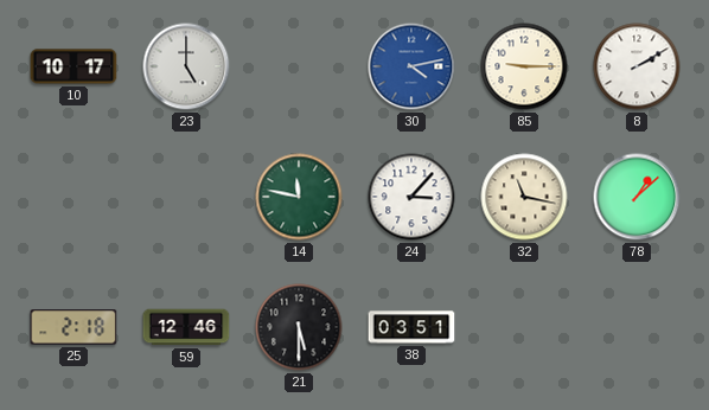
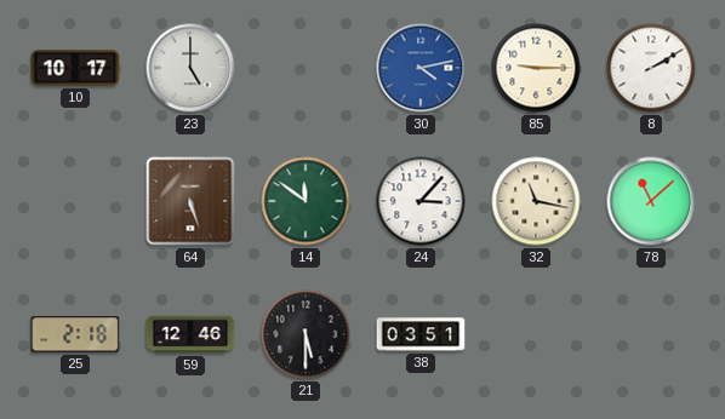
64: none -> 5:27
14: 11:47 -> 11:51
78: 1:08 -> 11:08
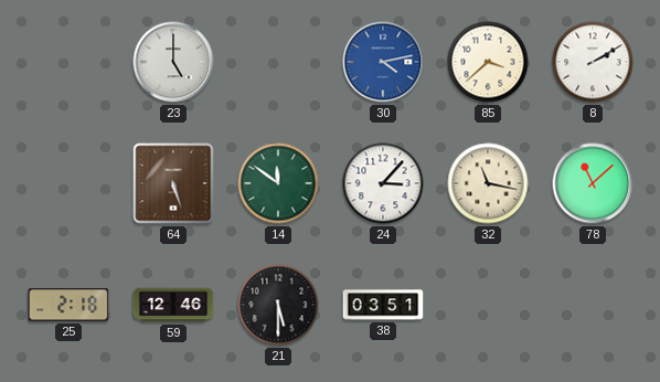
10: 10:17 -> none
85: 9:15 -> 3:38
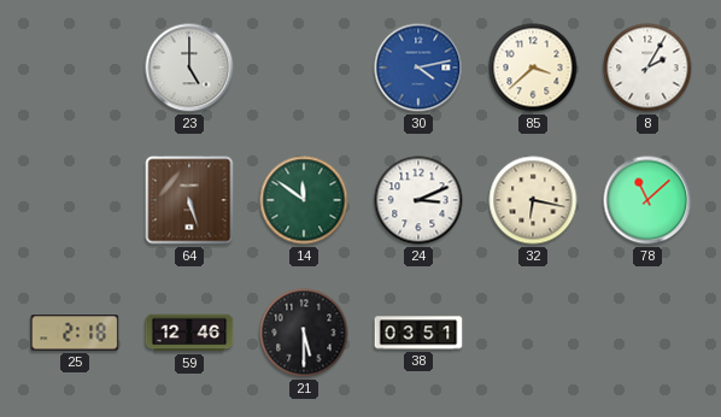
8: 2:10 -> 2:05
24: 3:07 -> 3:11
32: 11:17 -> 6:17
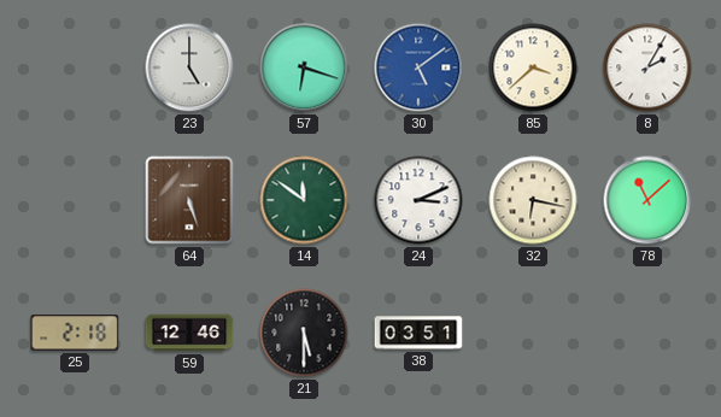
57: none -> 6:18
30: 4:13 -> 5:09
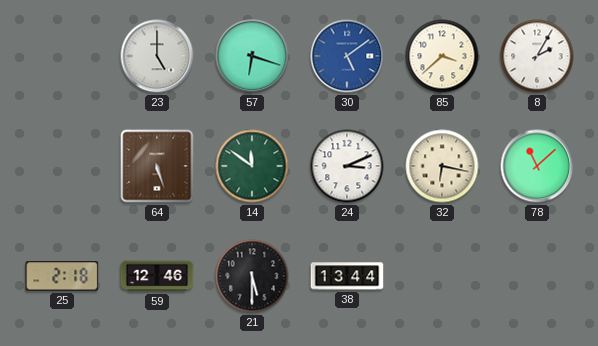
38: 03:51 -> 13:44
